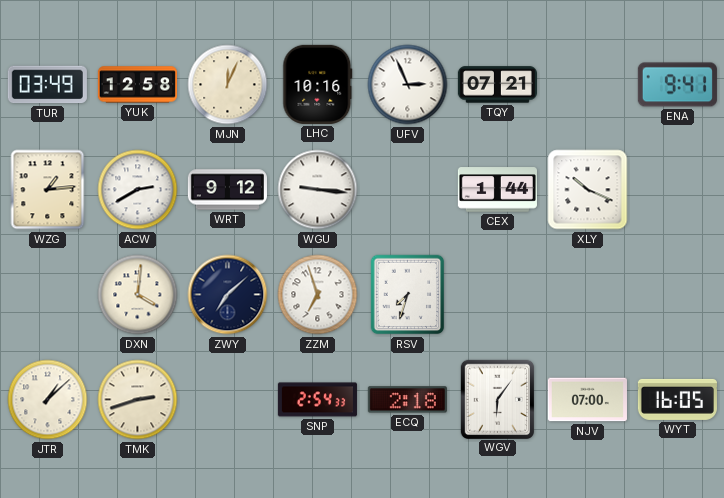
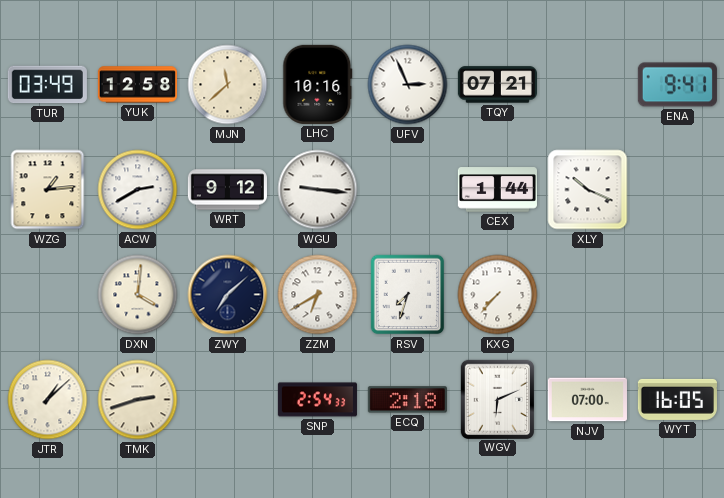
MJN: 12:04 -> 11:38
ZZM: 6:57 -> 6:40
KXG: none -> 7:37
WGV: 6:06 -> 6:11
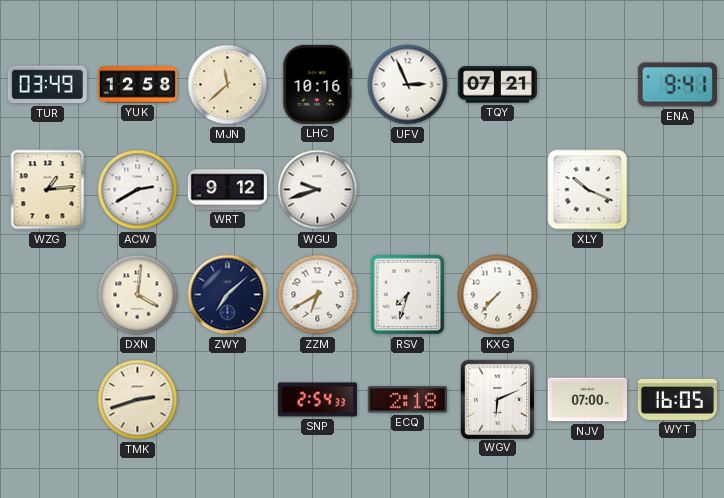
WGU: 9:16 -> 9:42
CEX: 1:44 -> none
JTR: 1:08 -> none
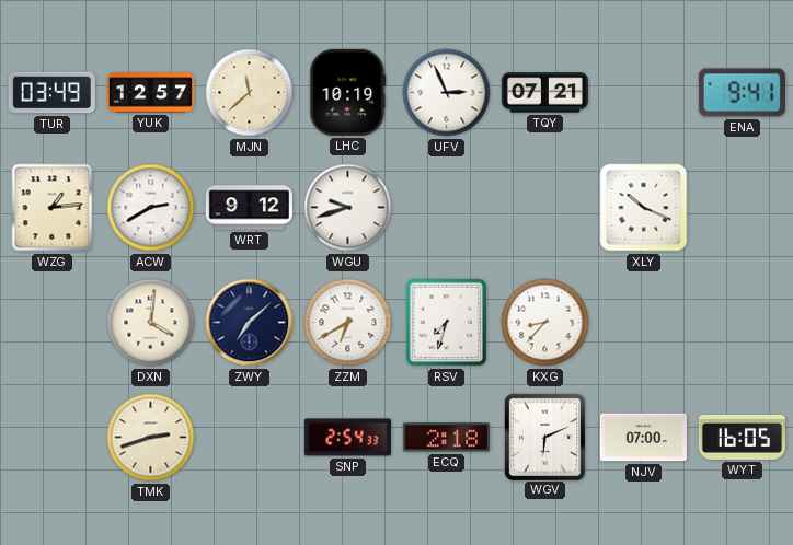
YUK: 12:58 -> 12:57
LHC: 10:16 -> 10:19
KXG: 7:37 -> 8:37
